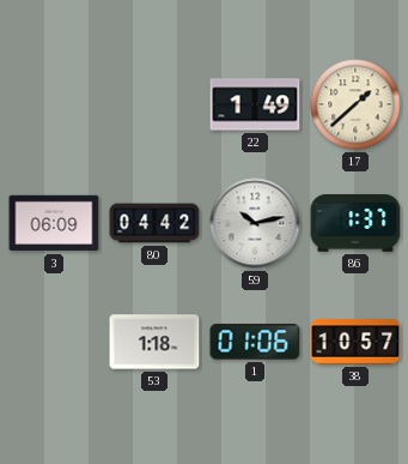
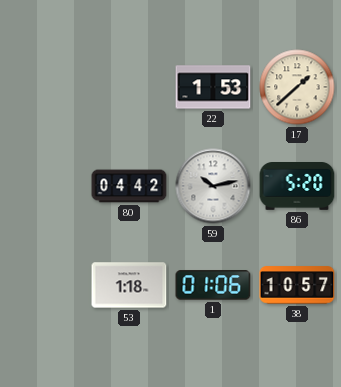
22: 1:49 -> 1:53
3: 06:09 -> none
86: 1:37 -> 5:20
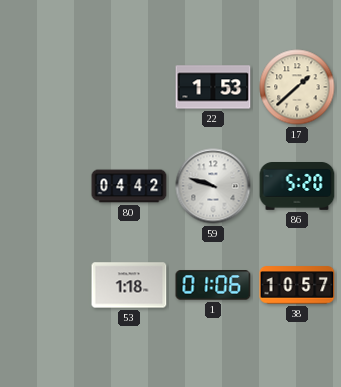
59: 10:13 -> 9:48
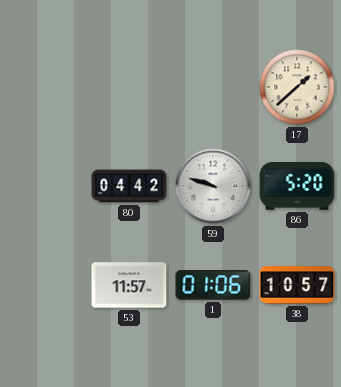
22: 1:53 -> none
53: 1:18 -> 11:57
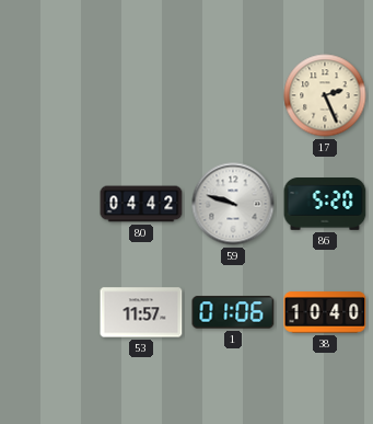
17: 1:38 -> 2:26
38: 10:57 -> 10:40
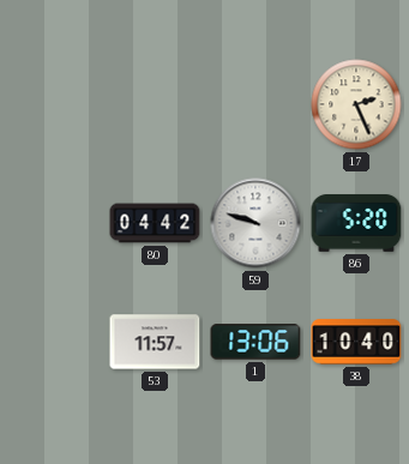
1: 01:06 -> 13:06
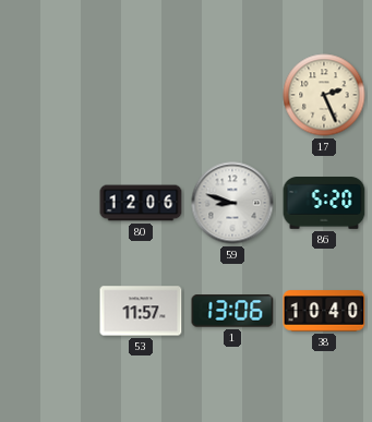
80: 04:42 -> 12:06
59: 9:48 -> 8:48
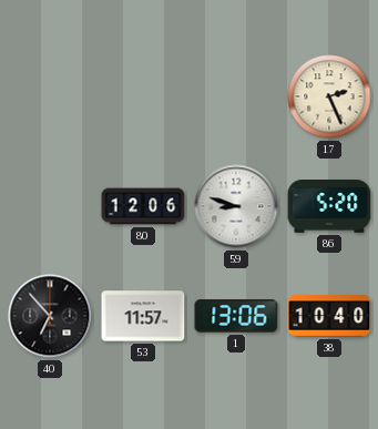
40: none -> 6:53
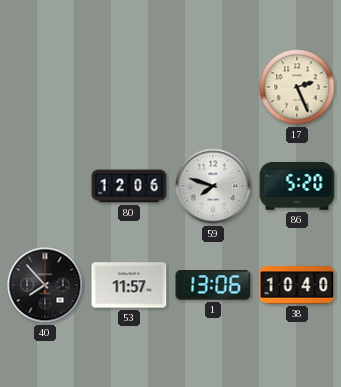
59: 8:48 -> 7:48
40: 6:53 -> 7:53
